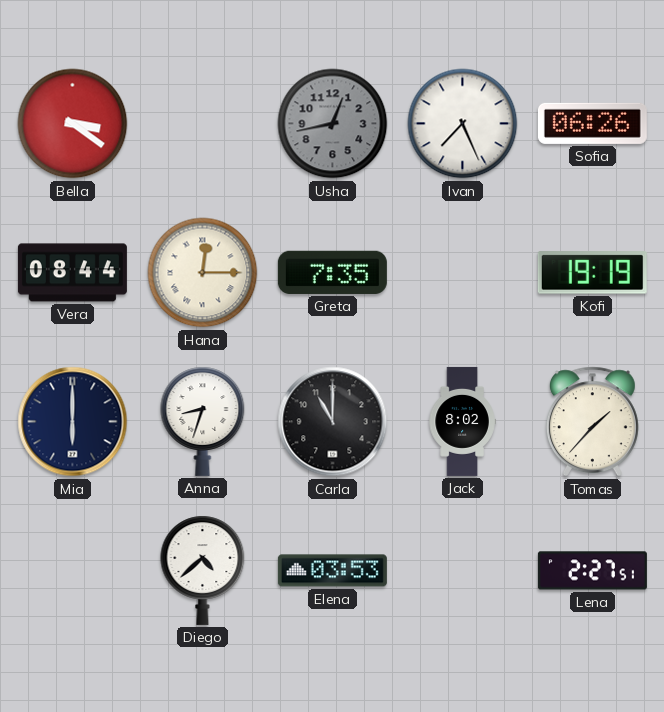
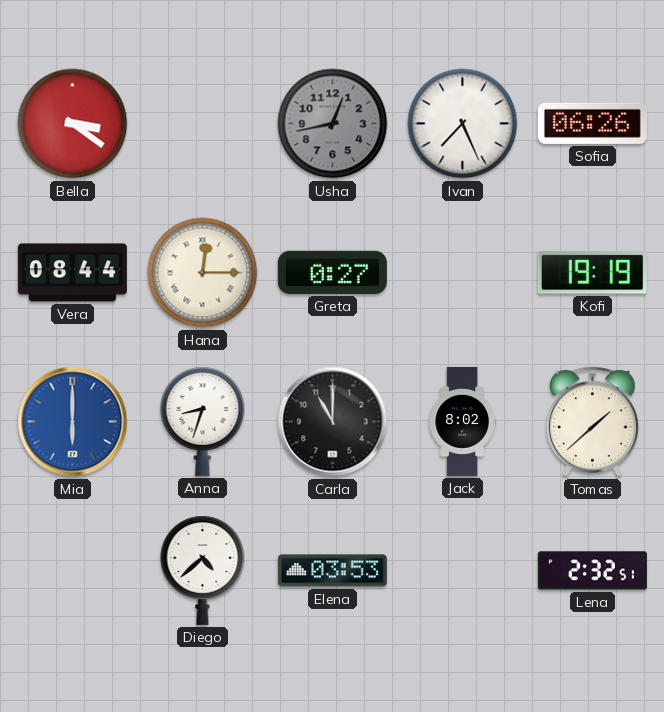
Greta: 7:35 -> 0:27
Mia dial: navy -> blue
Tomas: 1:37 -> 1:38
Lena: 2:27 -> 2:32
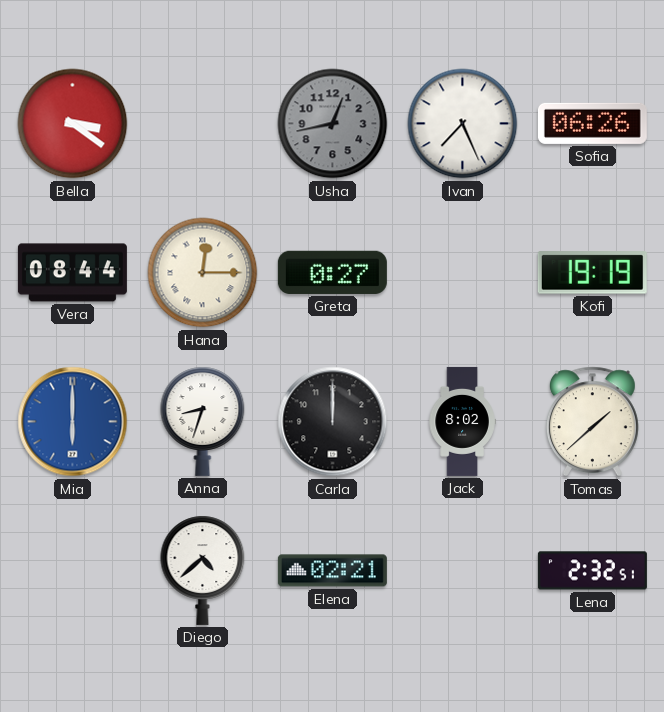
Carla: 11:00 -> 12:00
Elena: 03:53 -> 02:21
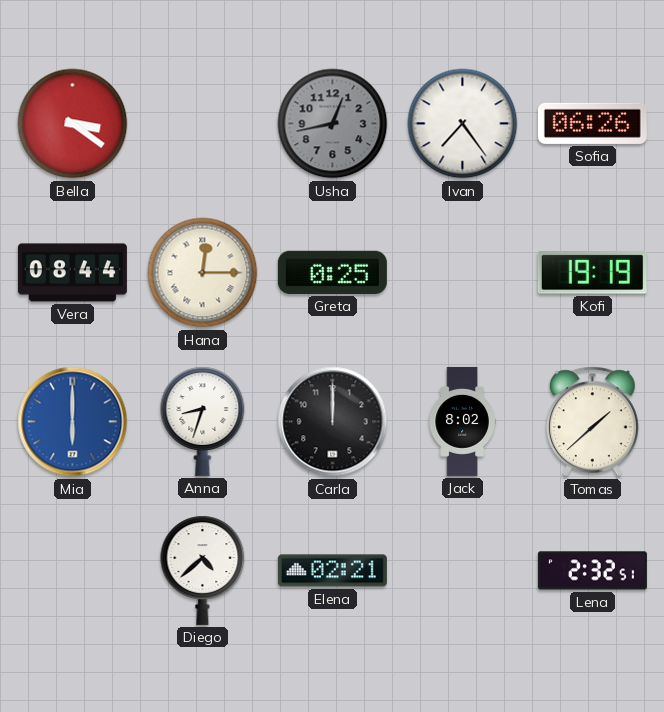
Ivan: 7:26 -> 7:24
Greta: 0:27 -> 0:25
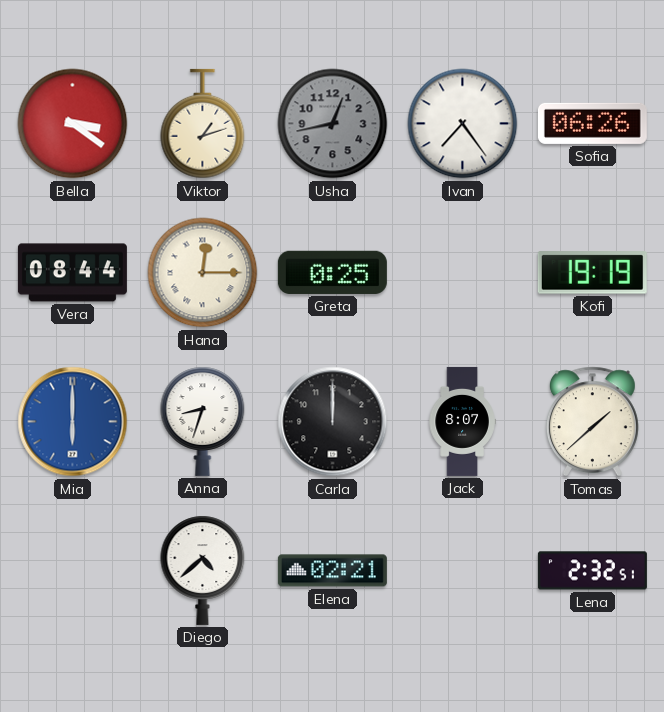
Viktor: none -> 1:12
Jack: 8:02 -> 8:07
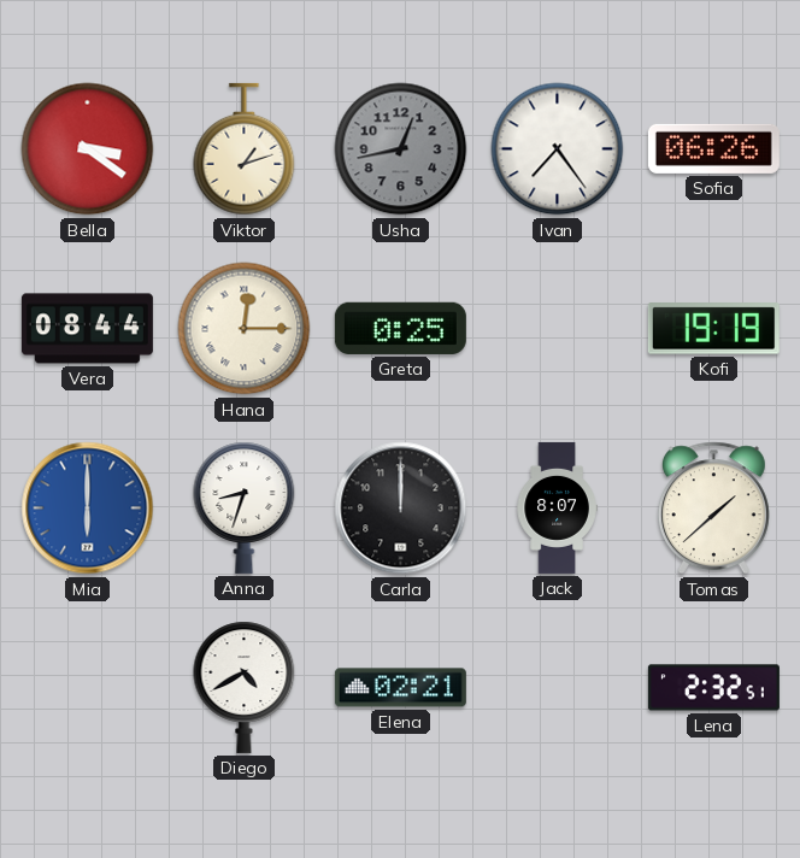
Diego: 4:38 -> 4:40
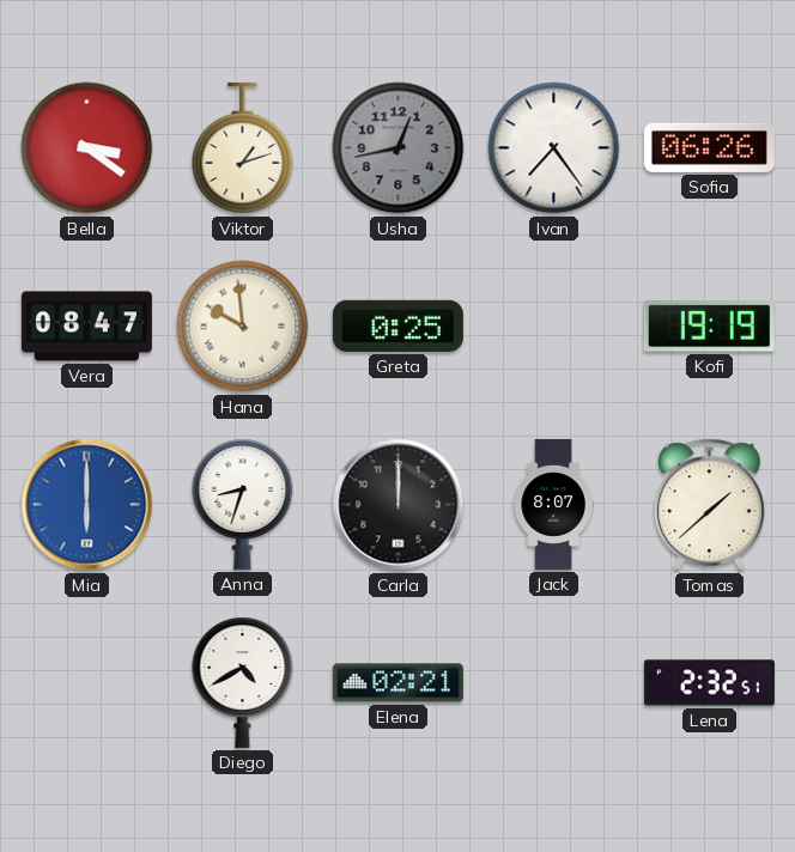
Vera: 08:44 -> 08:47
Hana: 12:15 -> 9:59
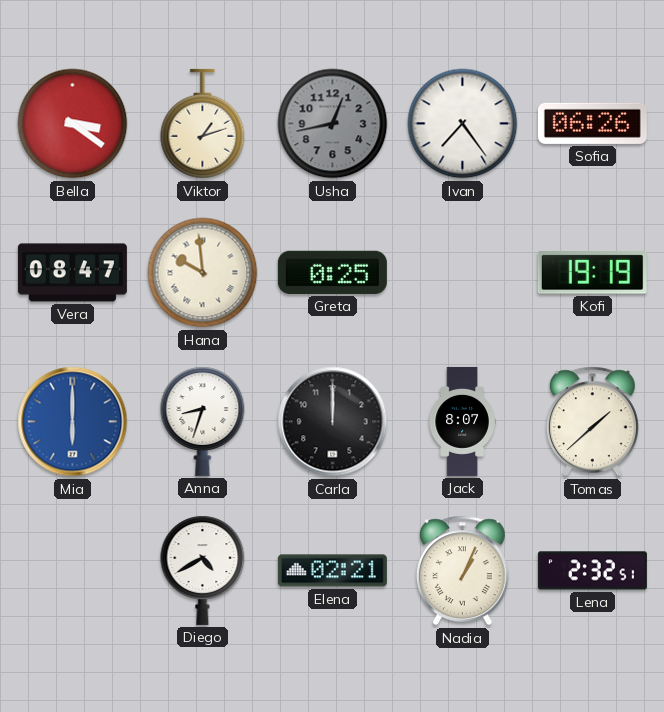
Nadia: none -> 1:04
